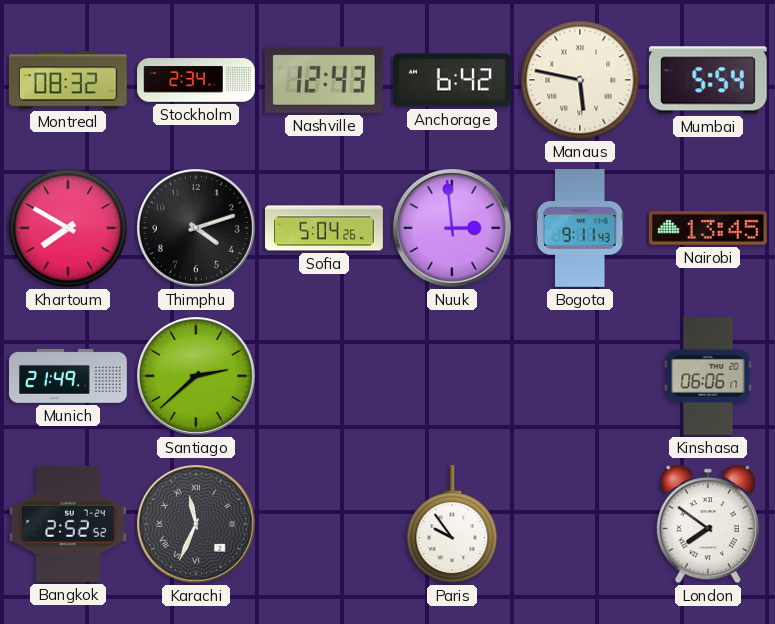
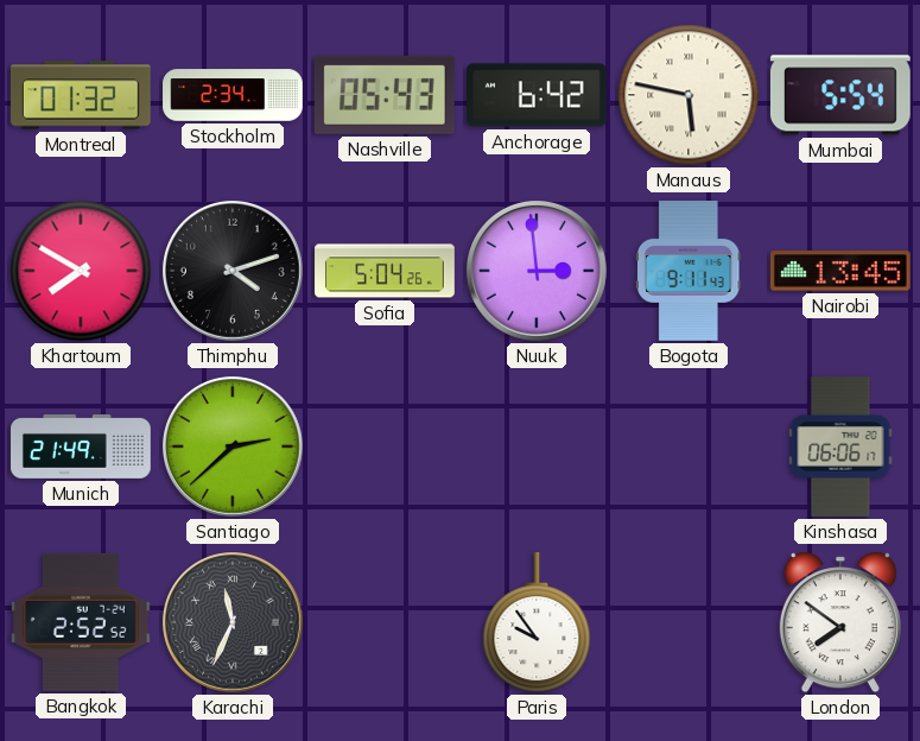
Montreal: 08:32 -> 01:32
Nashville: 12:43 -> 05:43
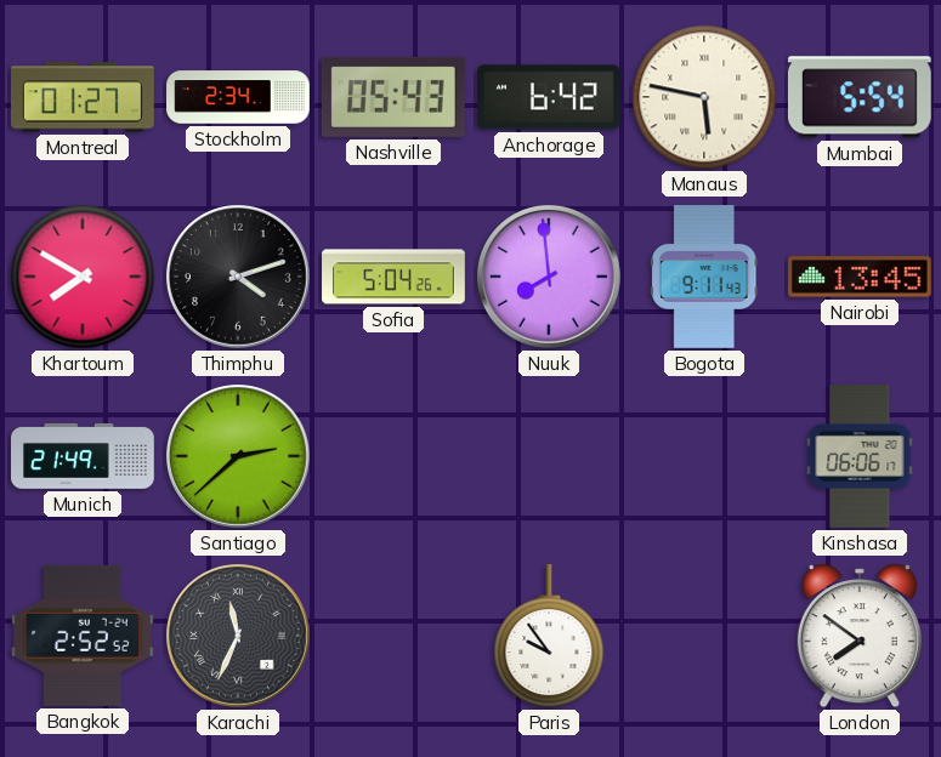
Montreal: 01:32 -> 01:27
Nuuk: 2:59 -> 7:59
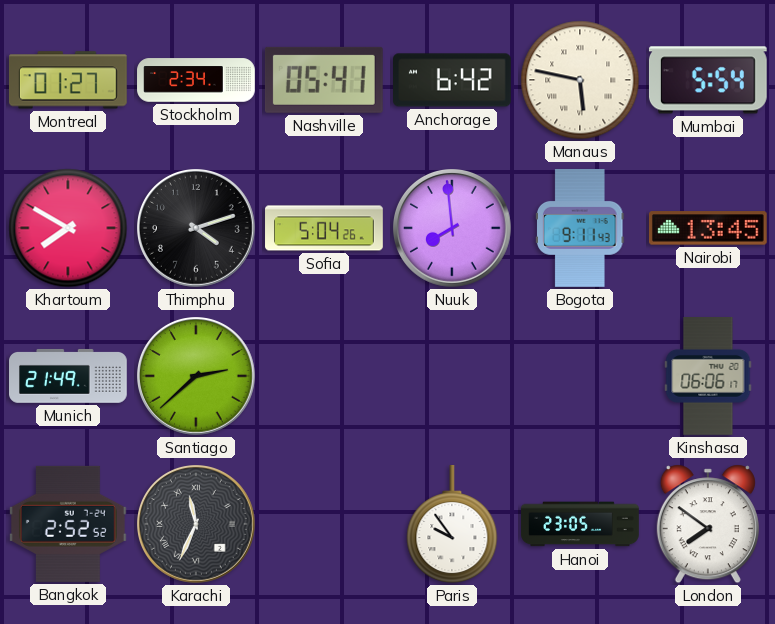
Nashville: 05:43 -> 05:41
Hanoi: none -> 23:05
